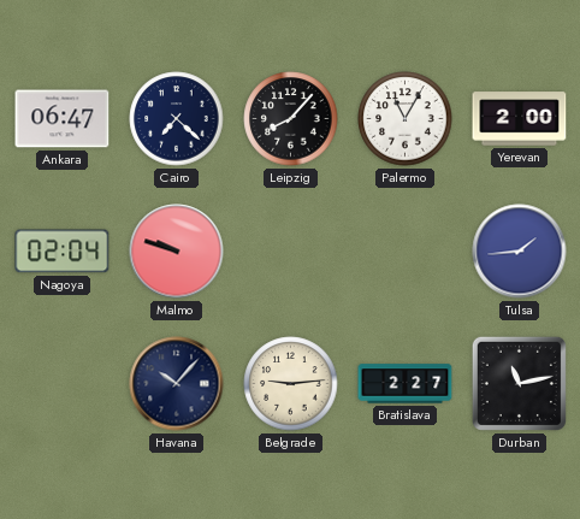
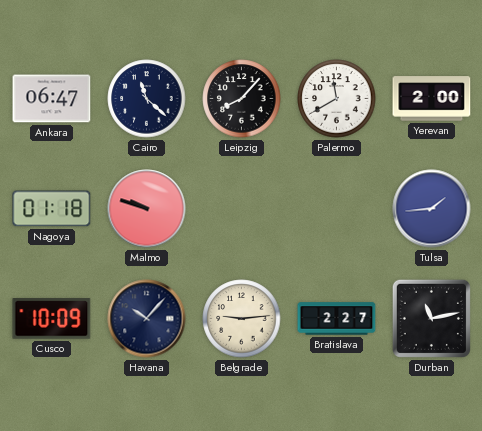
Cairo: 7:22 -> 11:22
Palermo: 11:05 -> 11:40
Nagoya: 02:04 -> 01:18
Cusco: none -> 10:09
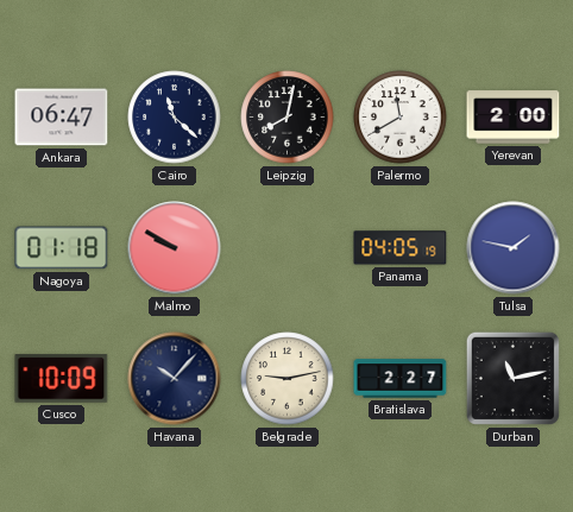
Leipzig: 8:07 -> 8:02
Malmo: 9:48 -> 9:50
Panama: none -> 04:05
Tulsa: 1:44 -> 1:47
Belgrade: 9:14 -> 9:13
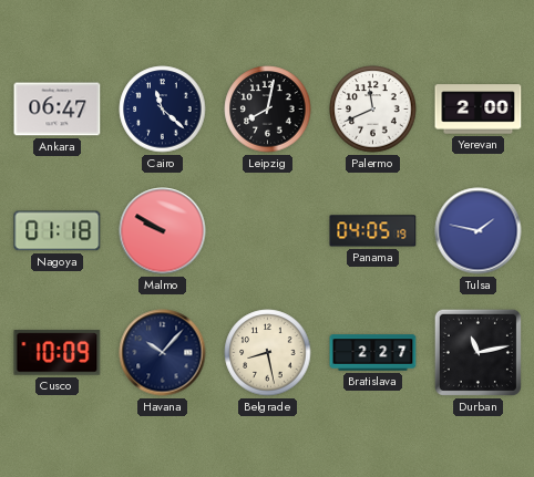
Palermo: 11:40 -> 11:41
Belgrade: 9:13 -> 8:28
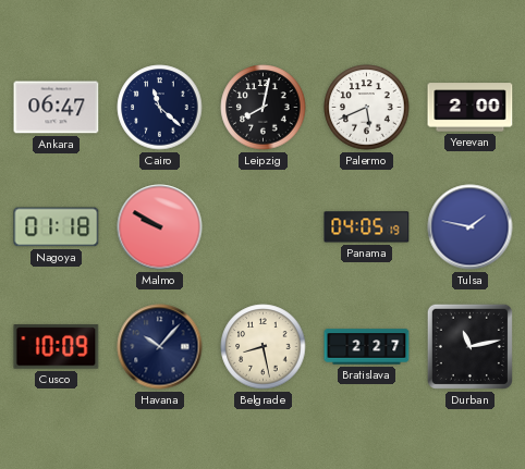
Palermo: 11:41 -> 5:41
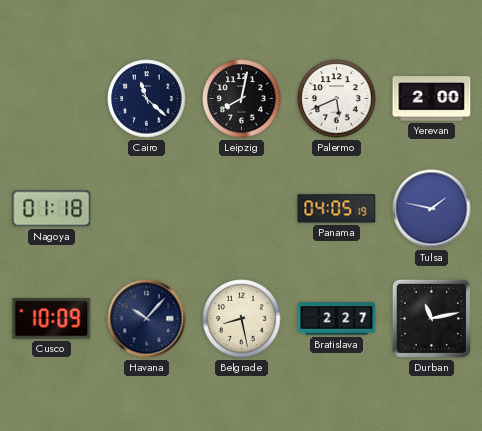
Ankara: 06:47 -> none
Malmo: 9:50 -> none
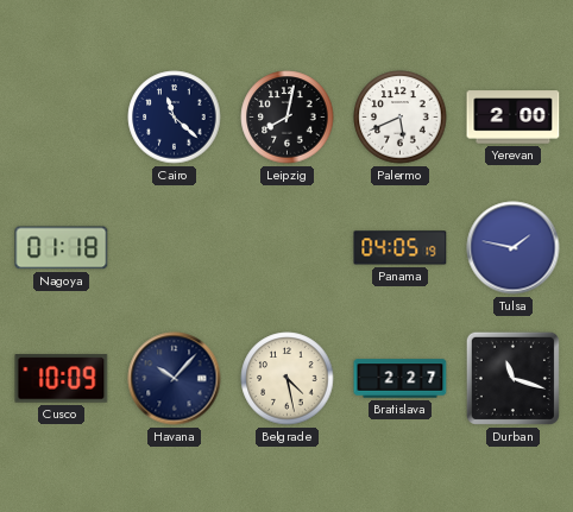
Belgrade: 8:28 -> 4:28
Durban: 11:13 -> 11:18
